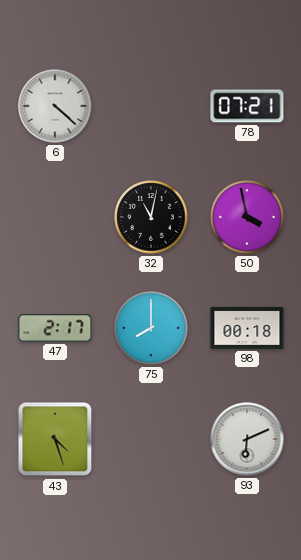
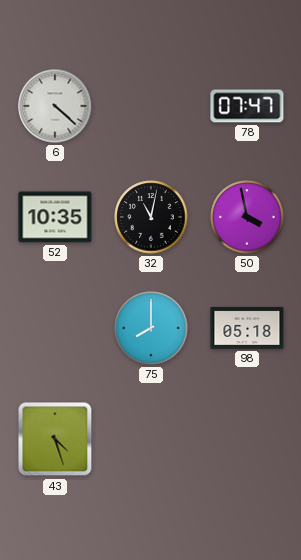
78: 07:21 -> 07:47
52: none -> 10:35
47: 2:17 -> none
98: 00:18 -> 05:18
93: 6:11 -> none
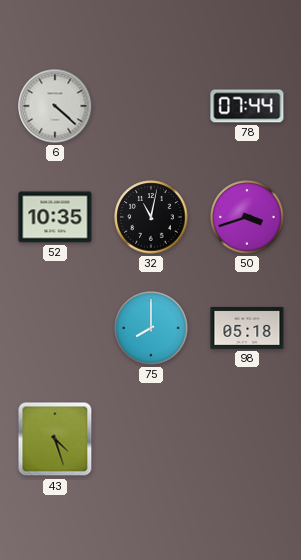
78: 07:47 -> 07:44
50: 3:58 -> 3:42
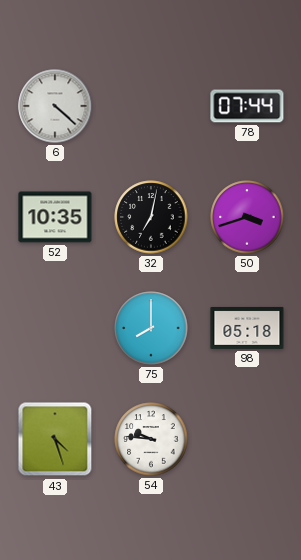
32: 11:02 -> 7:02
54: none -> 9:46
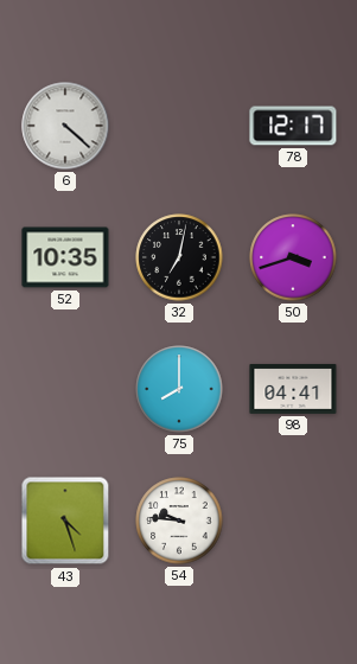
78: 07:44 -> 12:17
98: 05:18 -> 04:41
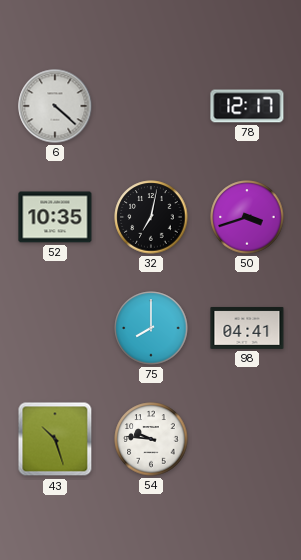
43: 4:27 -> 10:27
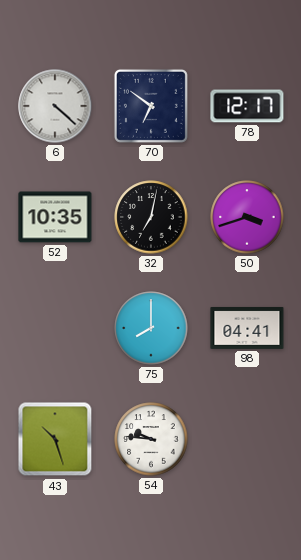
70: none -> 6:51
